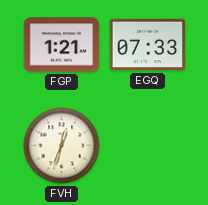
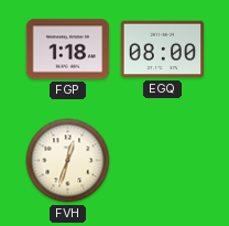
FGP: 1:21 -> 1:18
EGQ: 07:33 -> 08:00
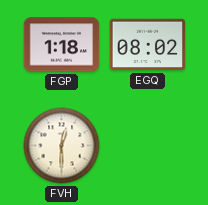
EGQ: 08:00 -> 08:02
FVH: 12:33 -> 12:30
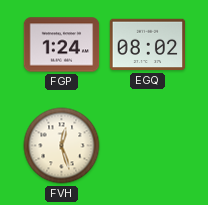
FGP: 1:18 -> 1:24
FVH: 12:30 -> 12:27
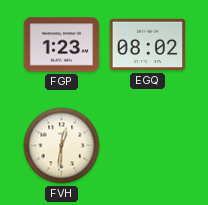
FGP: 1:24 -> 1:23
FVH: 12:27 -> 12:31
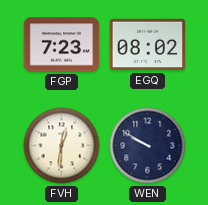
FGP: 1:23 -> 7:23
WEN: none -> 9:50
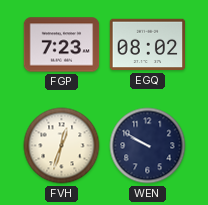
FVH: 12:31 -> 12:33
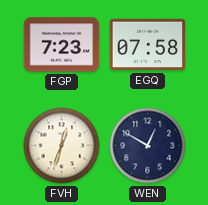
EGQ: 08:02 -> 07:58
WEN: 9:50 -> 12:50
